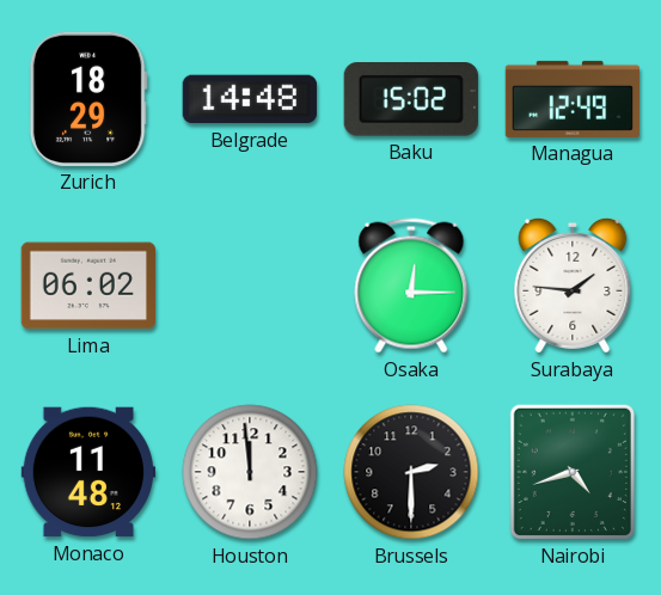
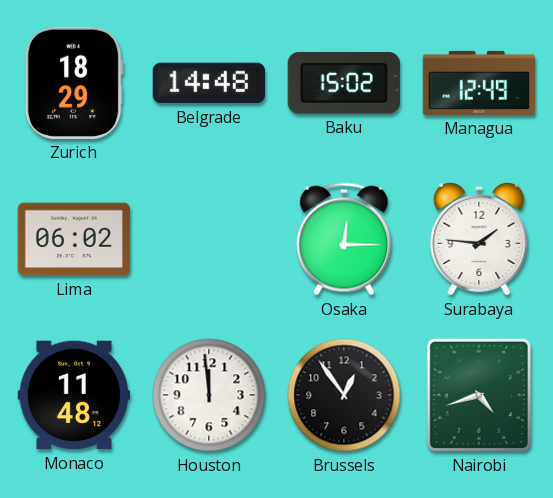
Brussels: 2:30 -> 12:54
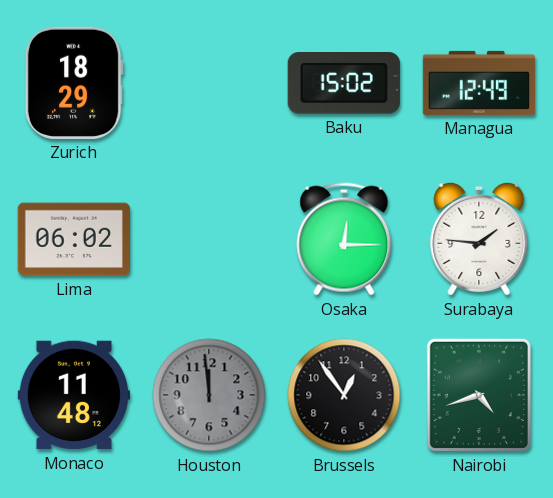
Belgrade: 14:48 -> none
Houston dial: white -> grey
